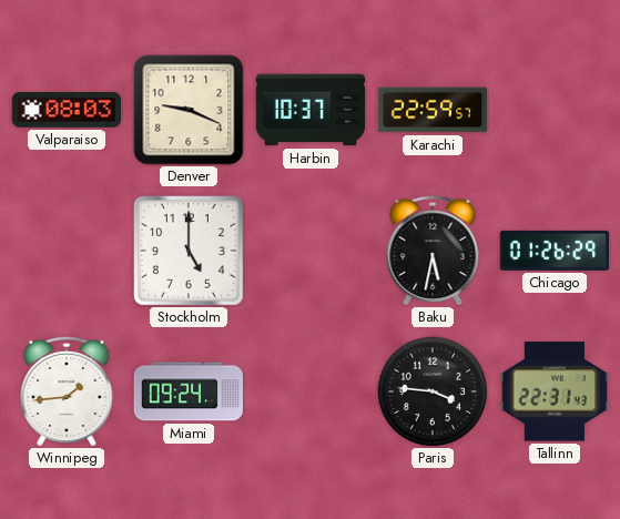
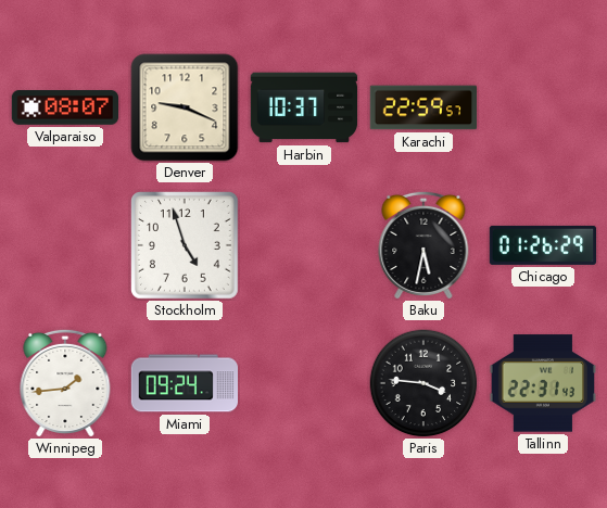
Valparaiso: 08:03 -> 08:07
Stockholm: 5:00 -> 4:57
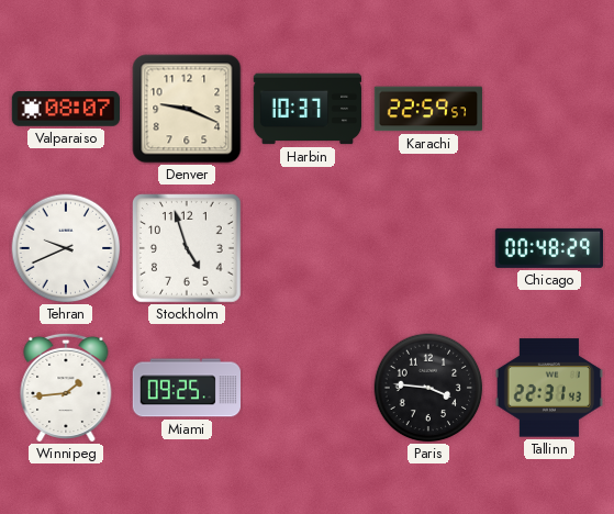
Tehran: none -> 9:41
Baku: 5:32 -> none
Chicago: 01:26 -> 00:48
Miami: 09:24 -> 09:25
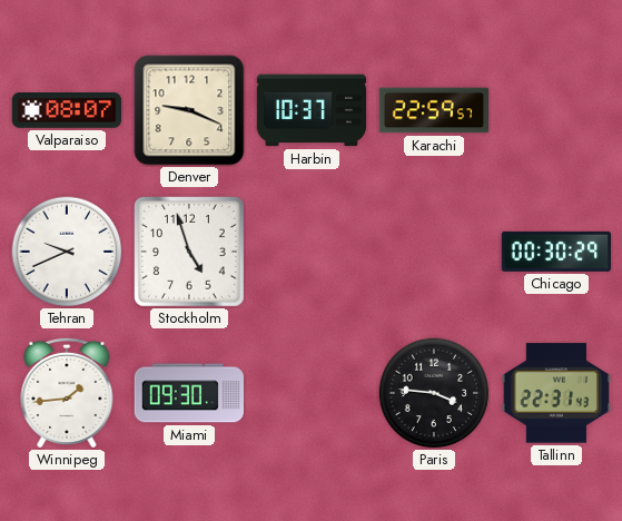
Chicago: 00:48 -> 00:30
Miami: 09:25 -> 09:30
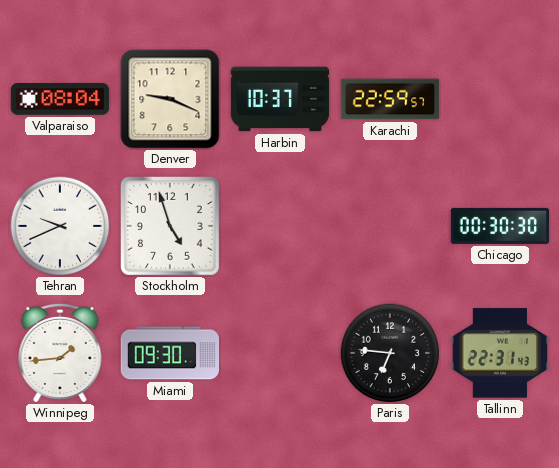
Valparaiso: 08:07 -> 08:04
Chicago: 00:30:29 -> 00:30:30
Paris: 3:46 -> 6:46
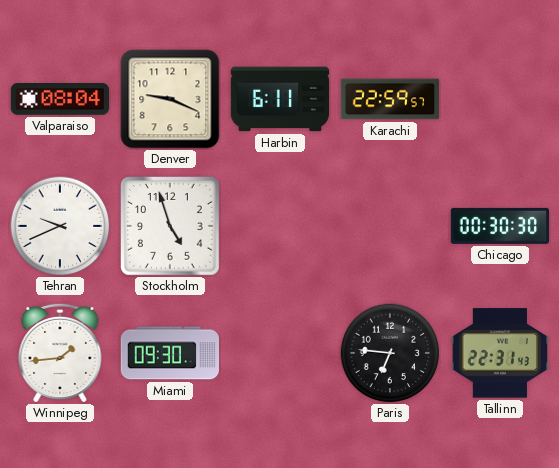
Harbin: 10:37 -> 6:11
